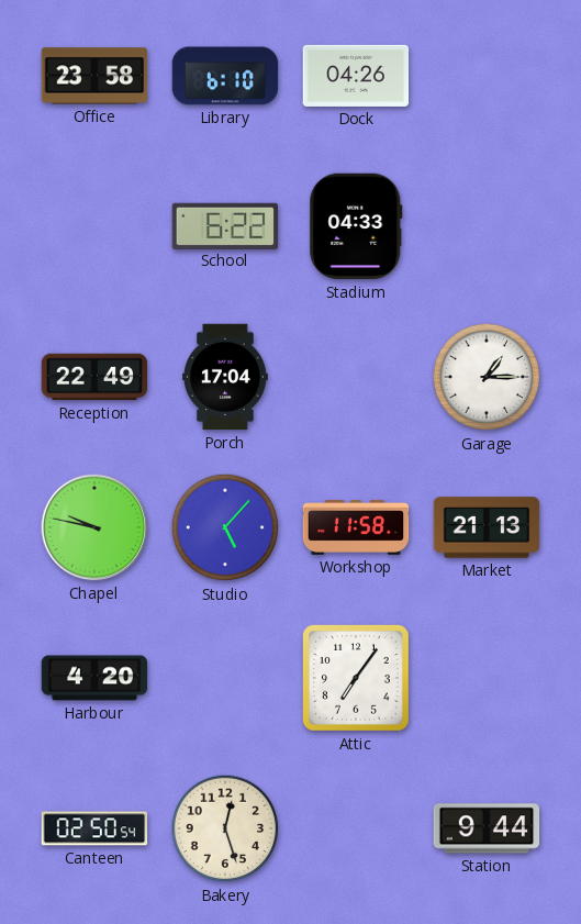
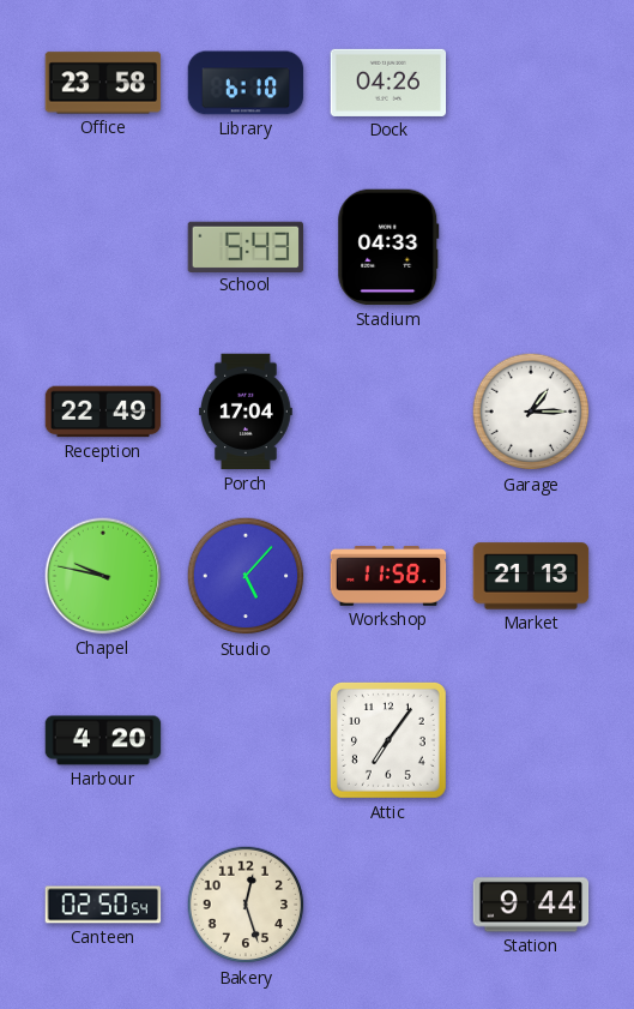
School: 6:22 -> 5:43
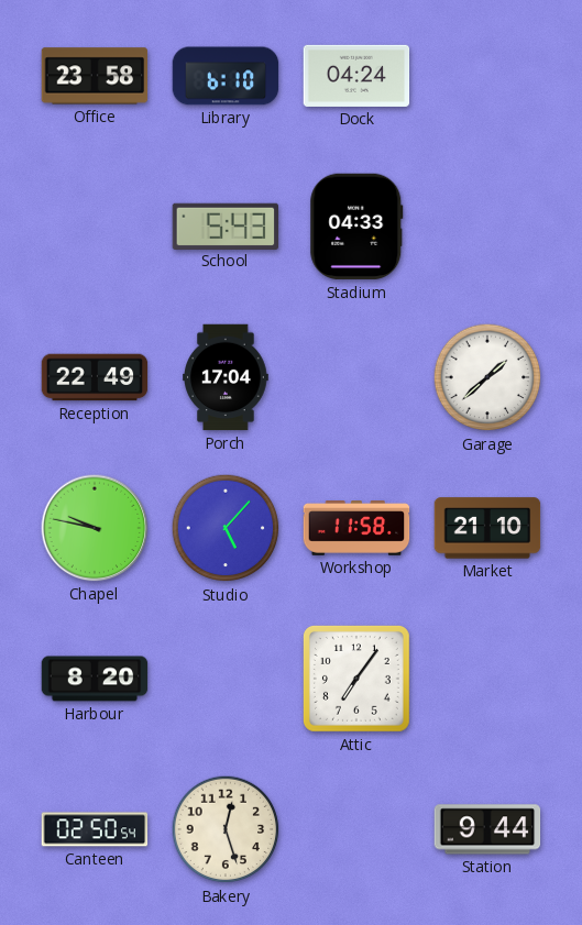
Dock: 04:26 -> 04:24
Garage: 1:15 -> 1:38
Market: 21:13 -> 21:10
Harbour: 4:20 -> 8:20
